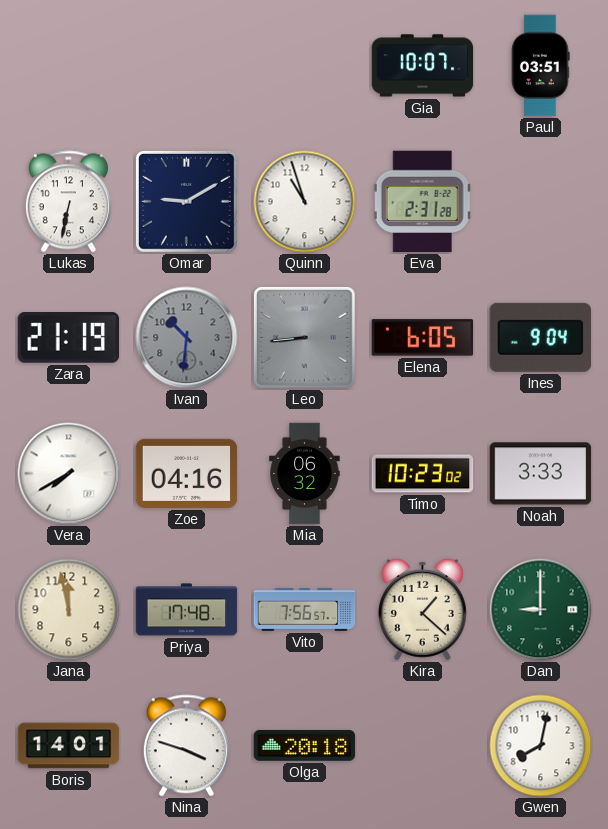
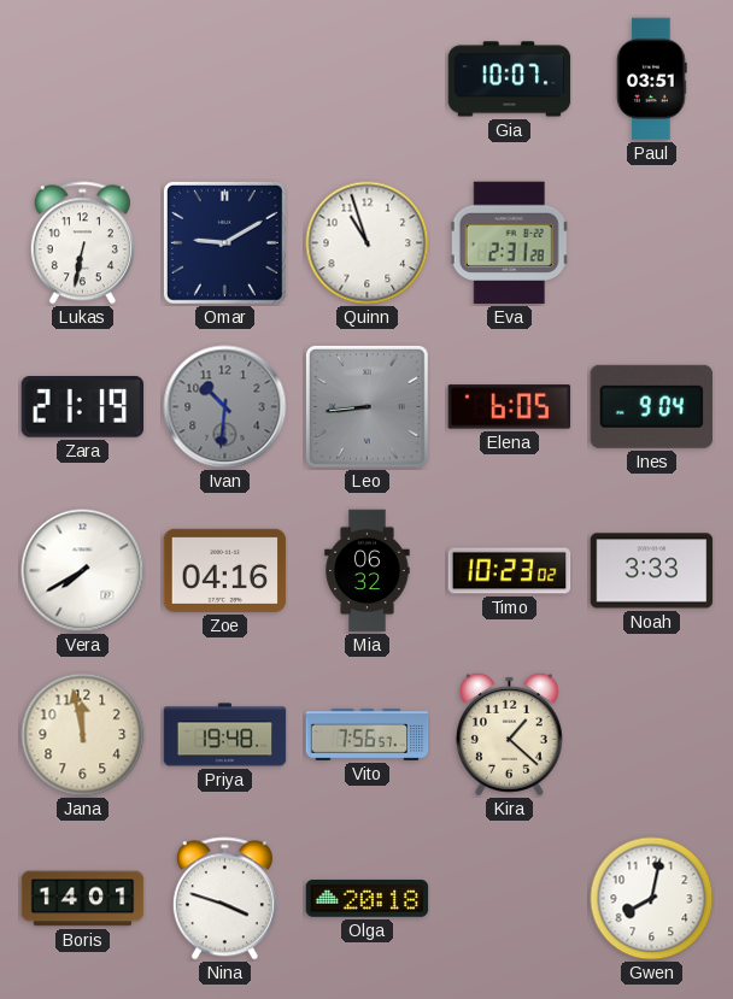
Priya: 17:48 -> 19:48
Dan: 9:00 -> none
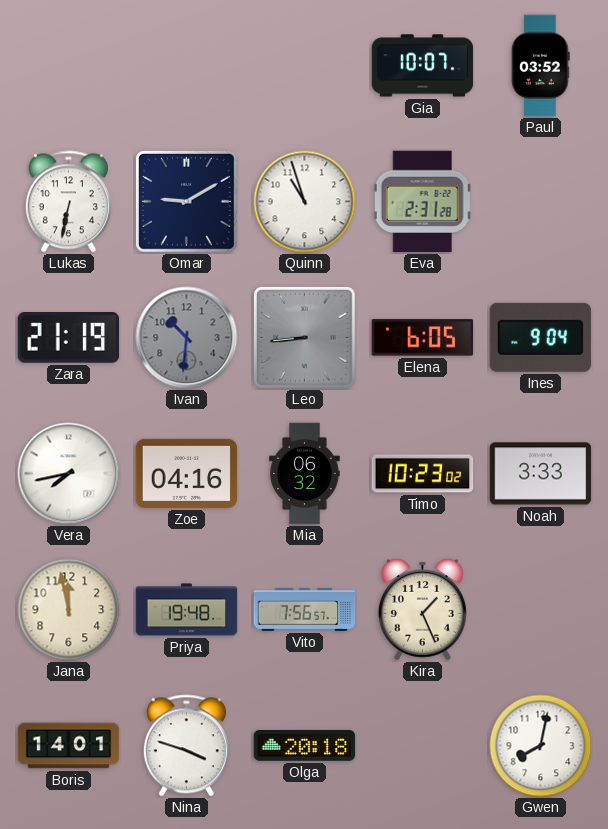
Paul: 03:51 -> 03:52
Vera: 7:40 -> 7:43
Kira: 1:22 -> 1:26
